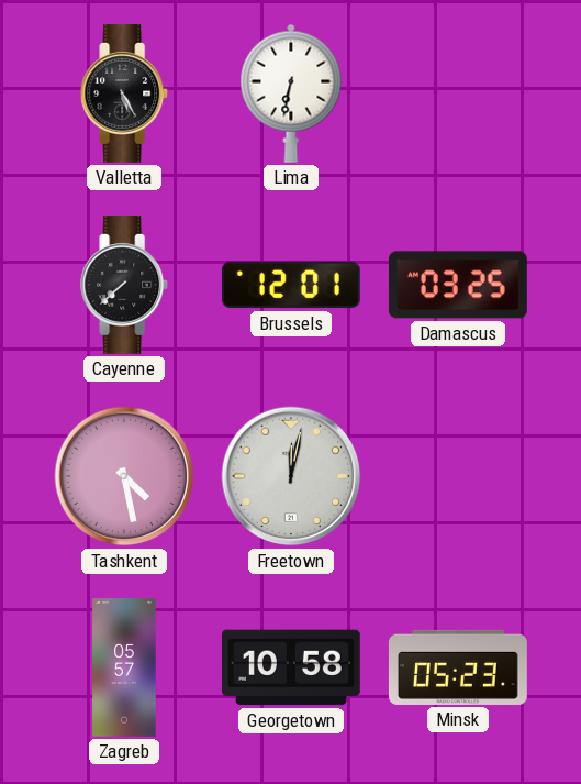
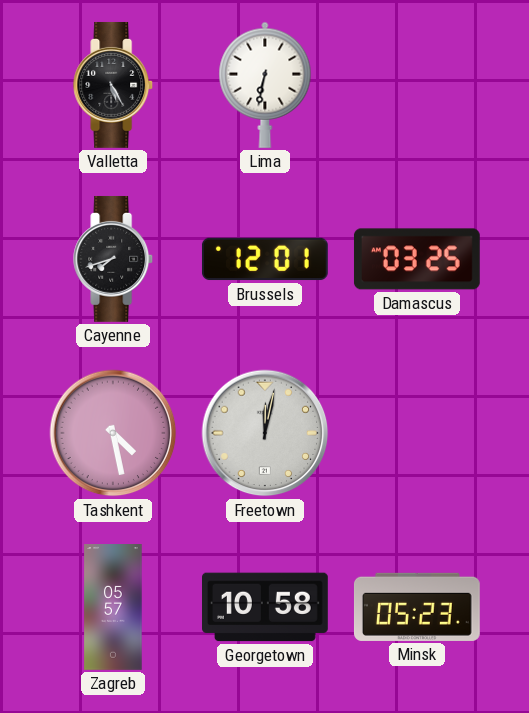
Cayenne: 7:38 -> 7:42
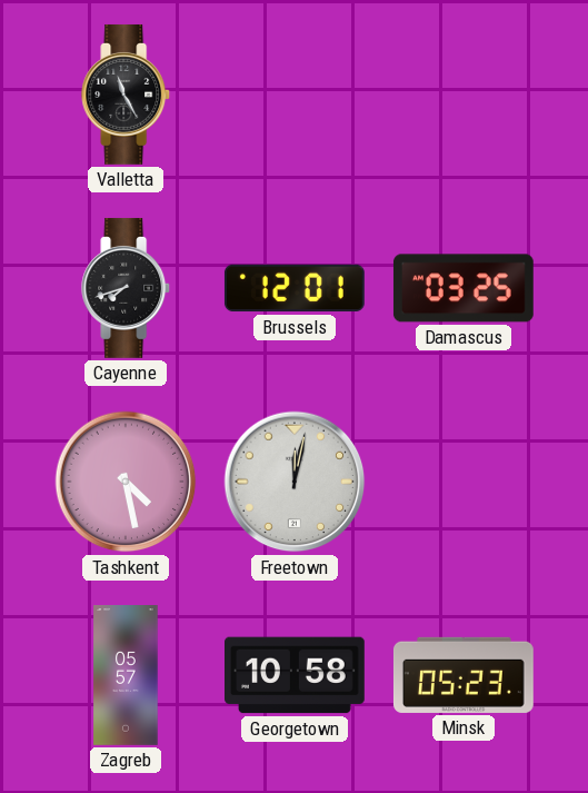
Valletta: 5:25 -> 11:25
Lima: 6:32 -> none
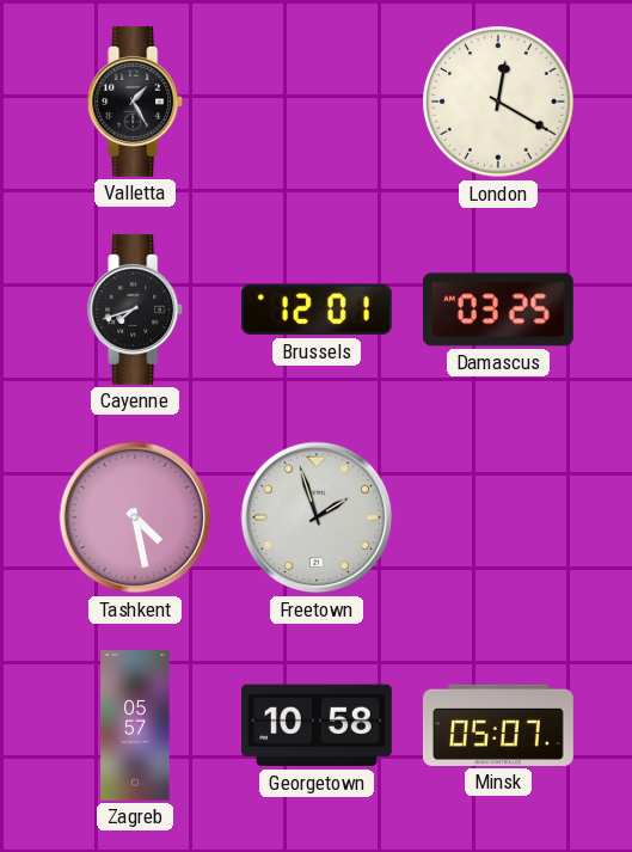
Valletta: 11:25 -> 1:25
London: none -> 12:20
Freetown: 12:02 -> 1:57
Minsk: 05:23 -> 05:07
